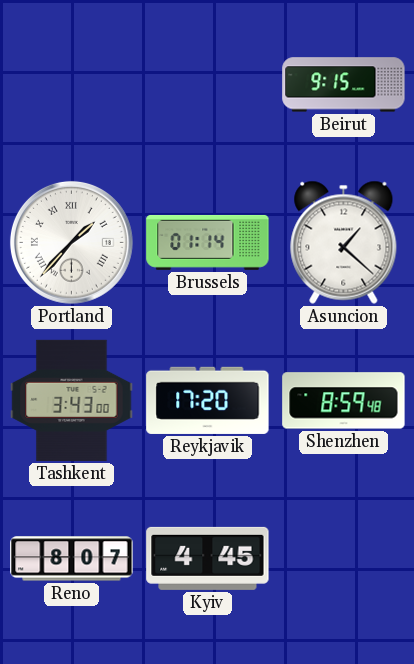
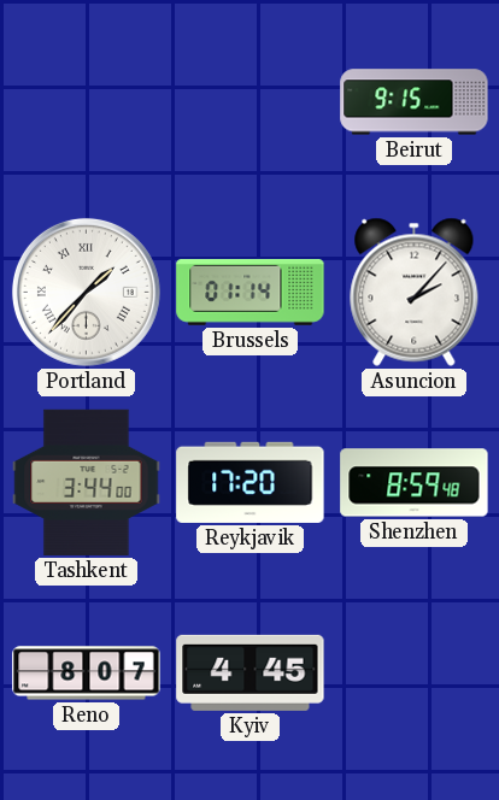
Asuncion: 1:22 -> 2:07
Tashkent: 3:43 -> 3:44
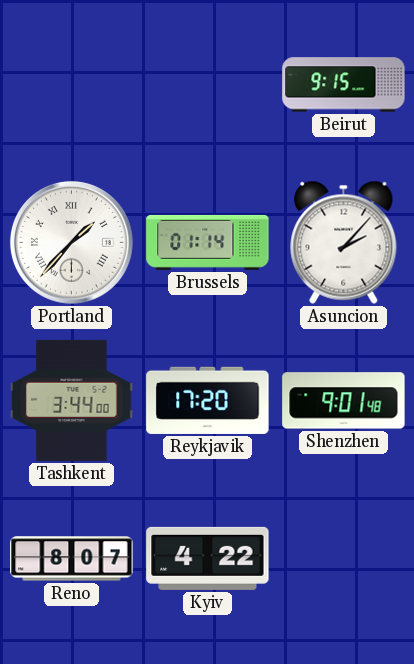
Shenzhen: 8:59 -> 9:01
Kyiv: 4:45 -> 4:22
